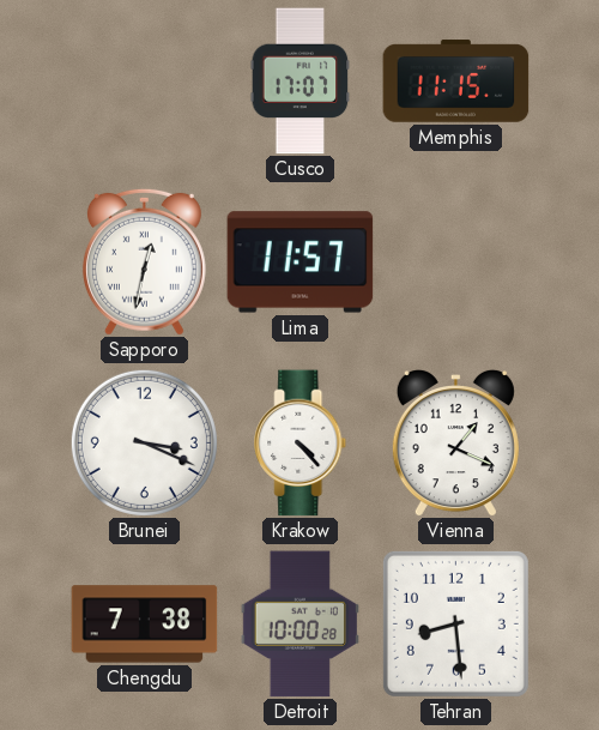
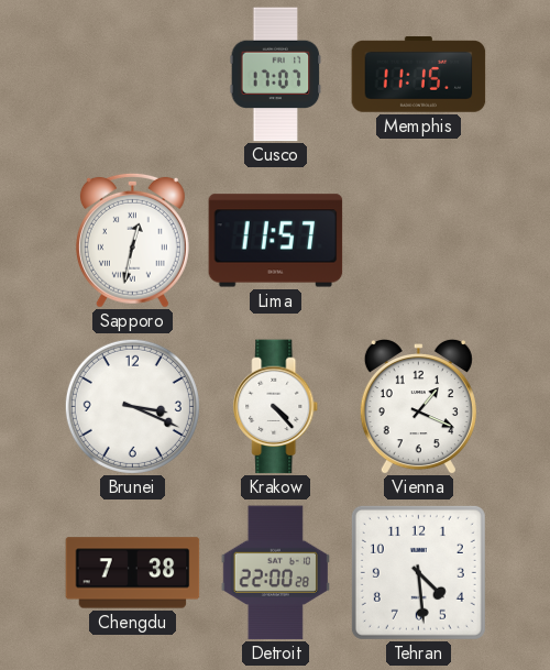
Detroit: 10:00 -> 22:00
Tehran: 8:29 -> 4:29
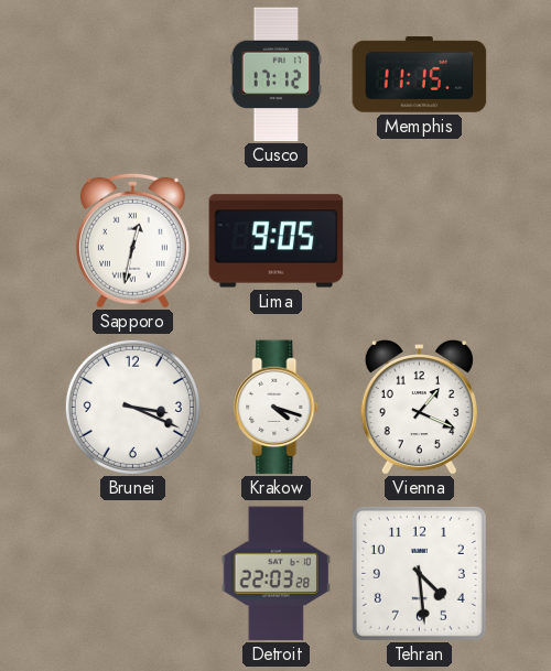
Cusco: 17:07 -> 17:12
Lima: 11:57 -> 9:05
Krakow: 4:23 -> 4:18
Chengdu: 7:38 -> none
Detroit: 22:00 -> 22:03
